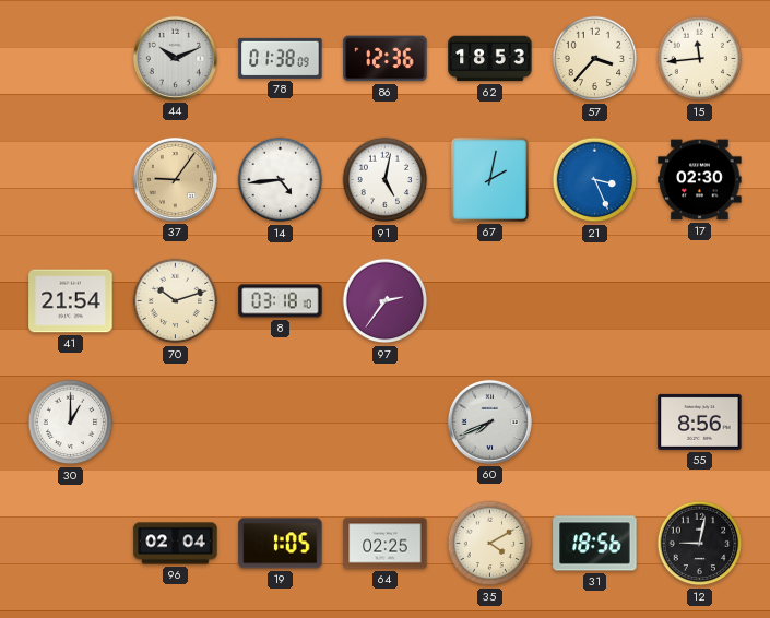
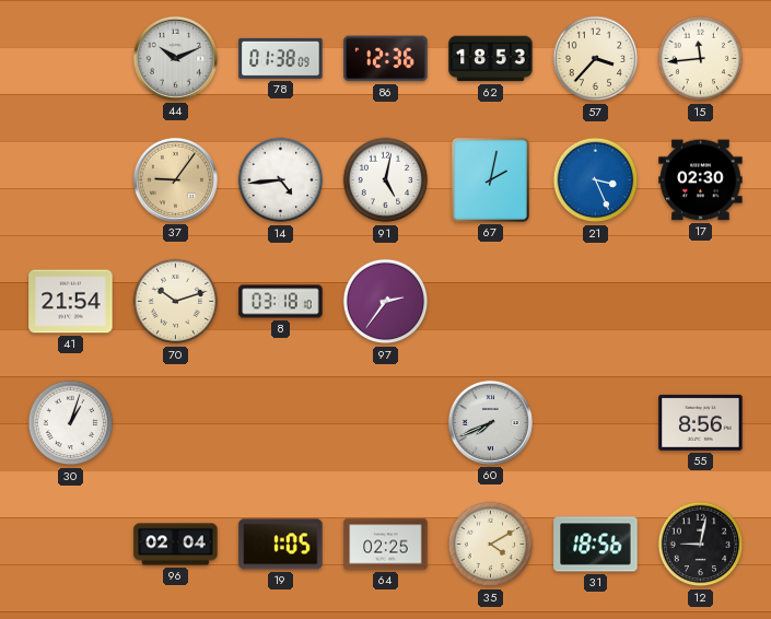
30: 1:00 -> 1:03
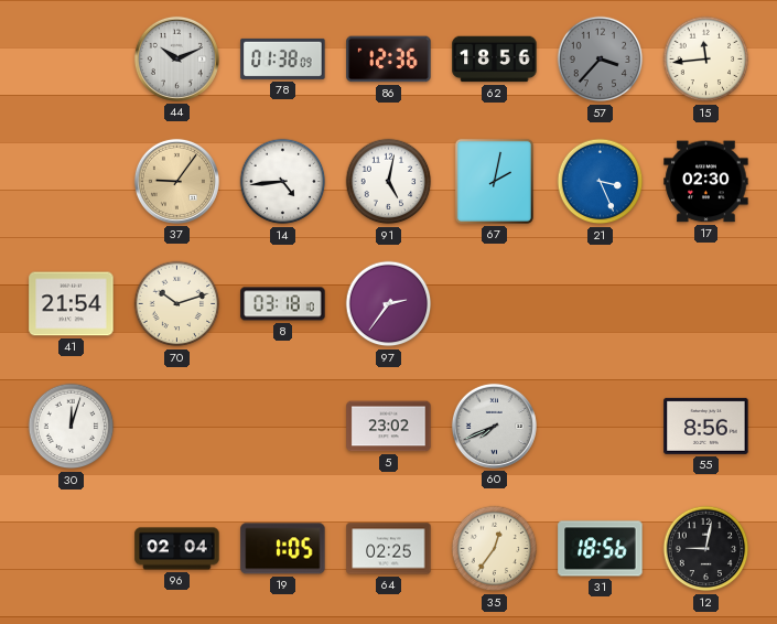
62: 18:53 -> 18:56
57 dial: cream -> grey
30: 1:03 -> 12:03
5: none -> 23:02
35: 4:10 -> 12:36
